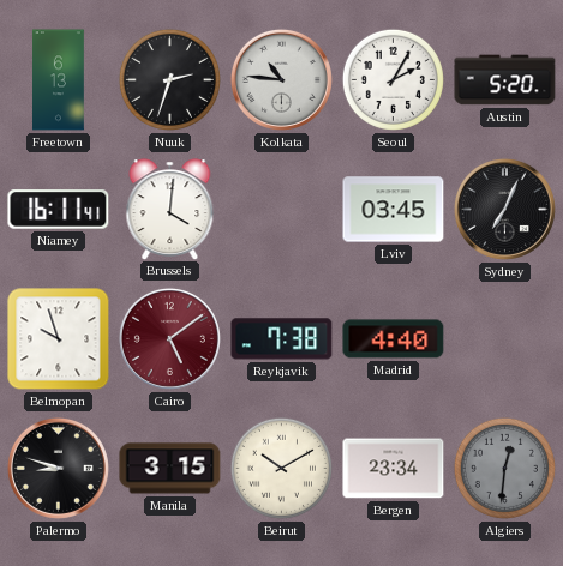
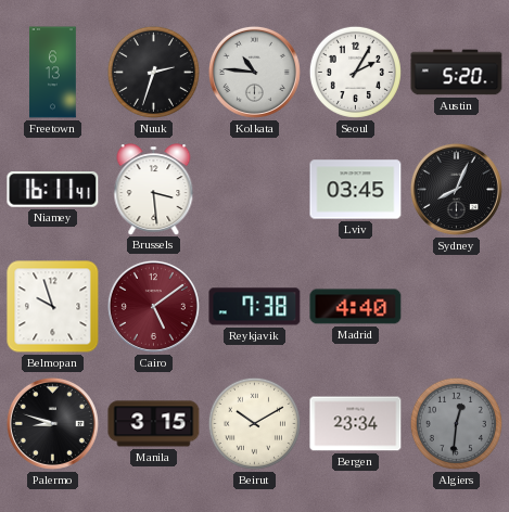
Brussels: 4:01 -> 3:29
Sydney: 7:04 -> 8:04
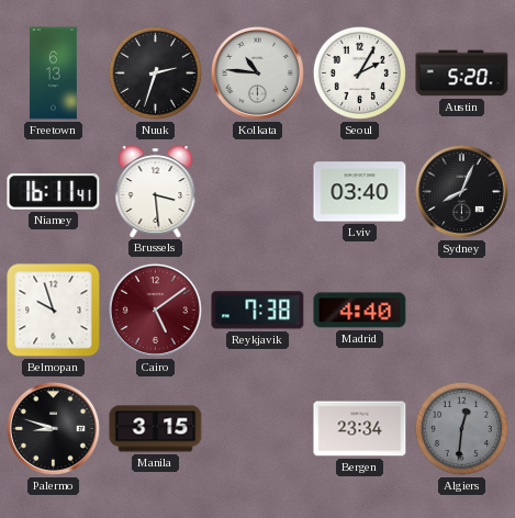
Lviv: 03:45 -> 03:40
Beirut: 10:10 -> none
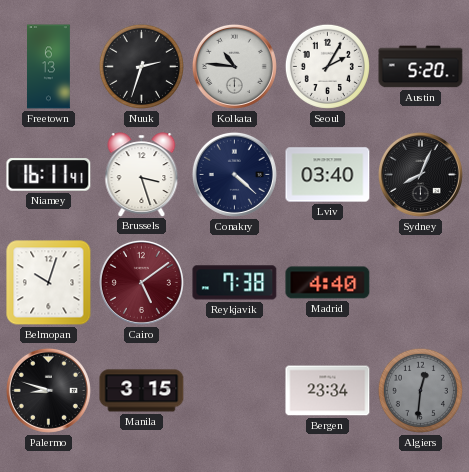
Brussels: 3:29 -> 3:27
Conakry: none -> 4:22
Belmopan: 9:57 -> 10:03
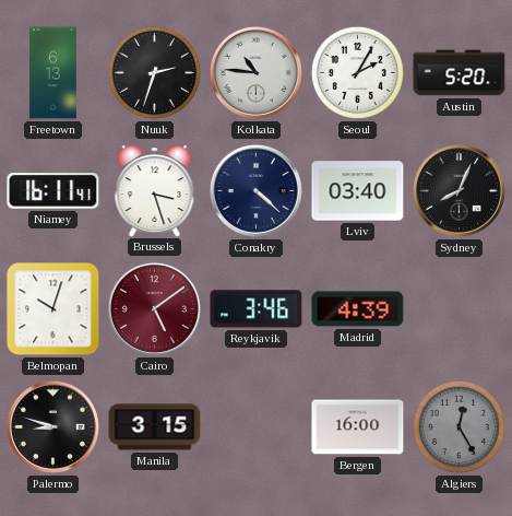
Reykjavik: 7:38 -> 3:46
Madrid: 4:40 -> 4:39
Bergen: 23:34 -> 16:00
Algiers: 12:31 -> 12:25
